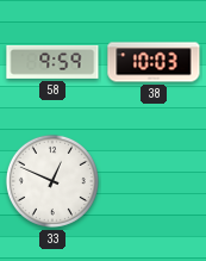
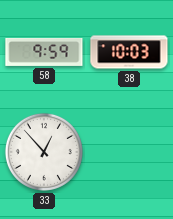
33: 12:49 -> 12:53
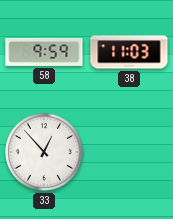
38: 10:03 -> 11:03
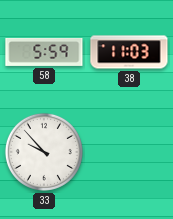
58: 9:59 -> 5:59
33: 12:53 -> 9:53
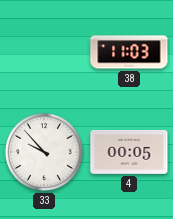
58: 5:59 -> none
4: none -> 00:05
